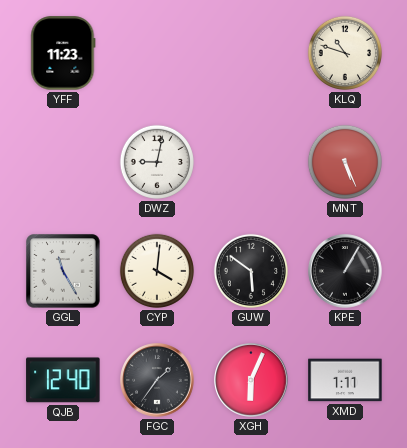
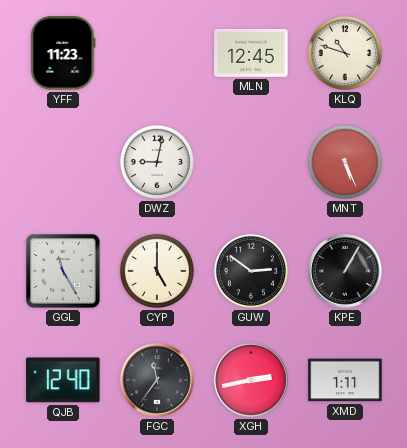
MLN: none -> 12:45
CYP: 4:01 -> 5:00
GUW: 5:51 -> 2:51
FGC: 1:36 -> 11:36
XGH: 6:04 -> 2:43
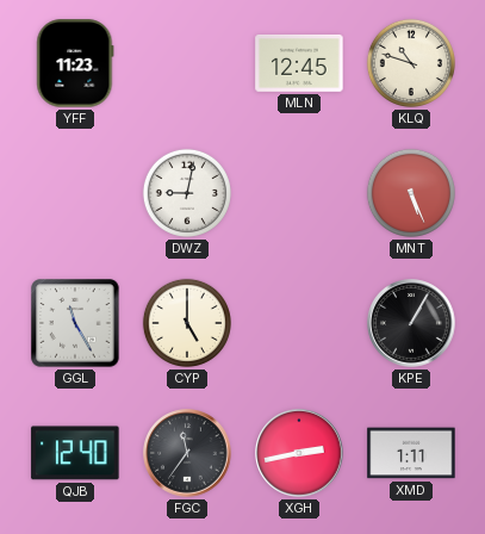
GUW: 2:51 -> none
